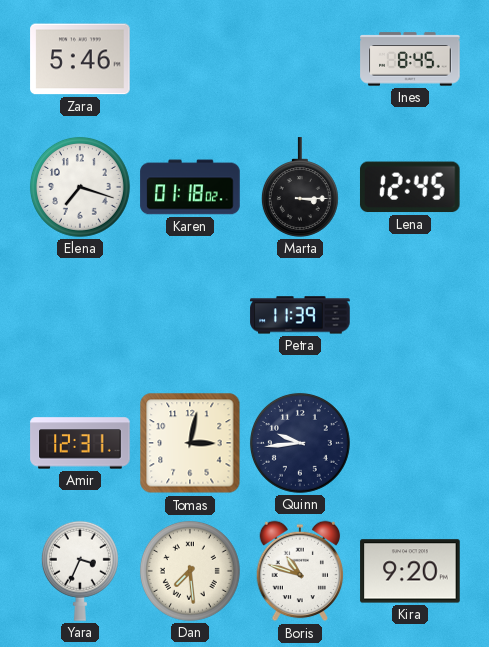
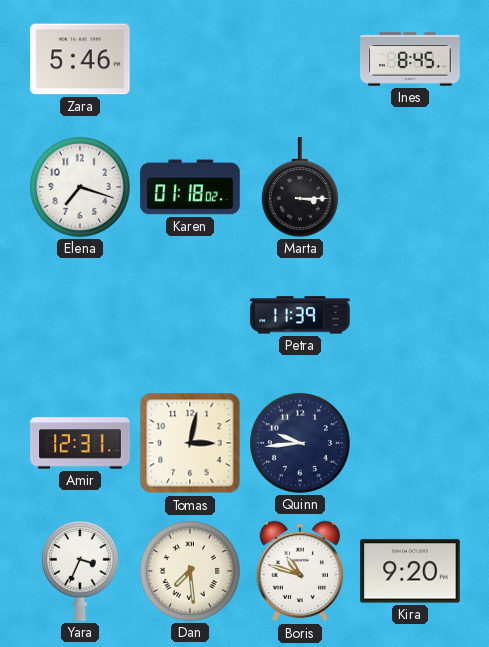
Lena: 12:45 -> none
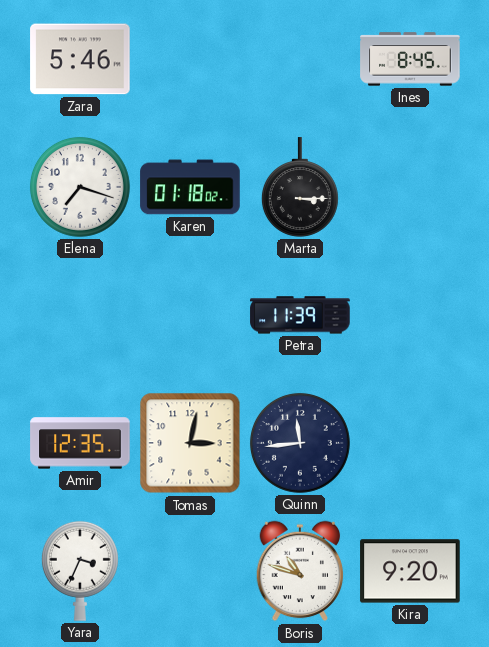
Amir: 12:31 -> 12:35
Quinn: 9:44 -> 11:44
Dan: 7:29 -> none
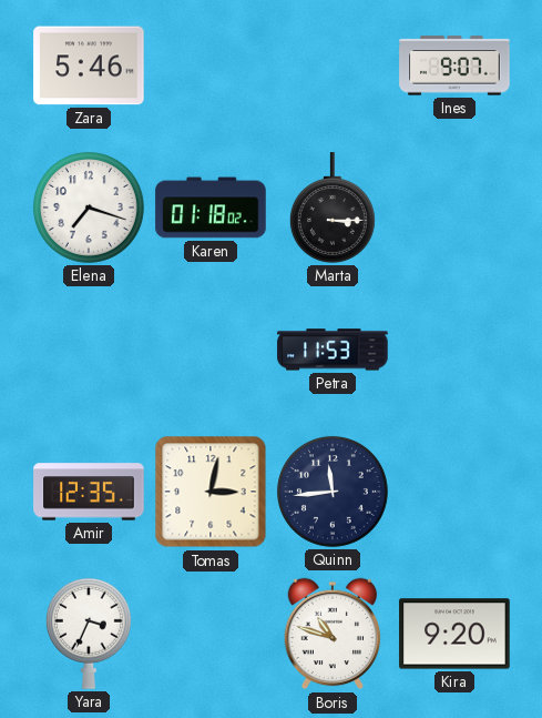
Ines: 8:45 -> 9:07
Petra: 11:39 -> 11:53
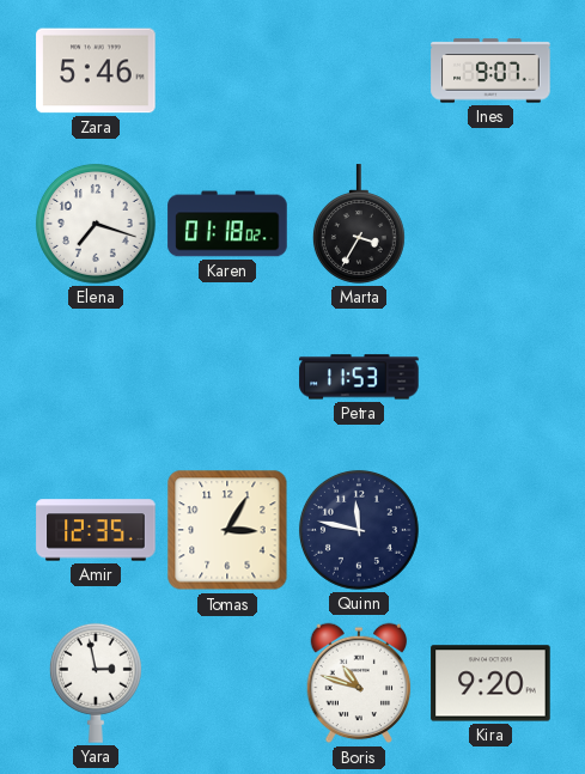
Marta: 3:15 -> 3:35
Tomas: 3:02 -> 3:05
Quinn: 11:44 -> 11:47
Yara: 3:34 -> 2:58
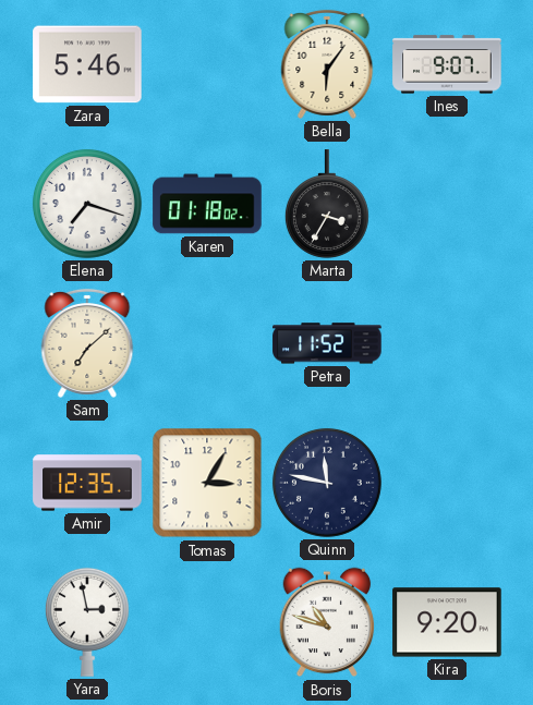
Bella: none -> 6:06
Sam: none -> 7:08
Petra: 11:53 -> 11:52
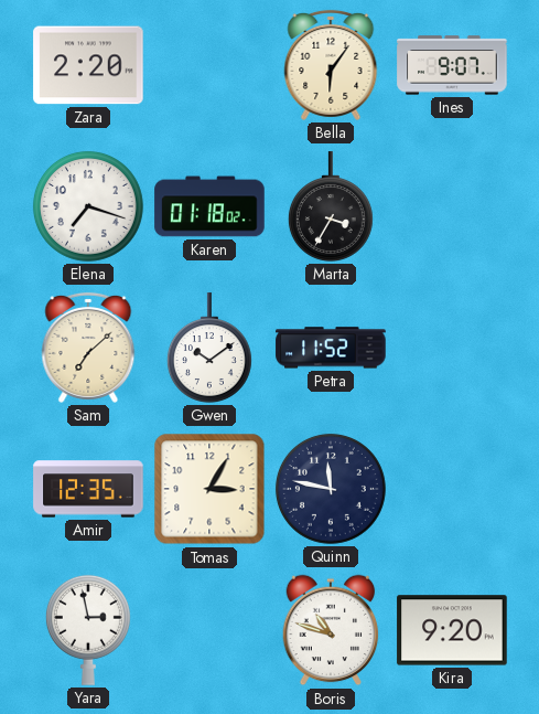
Zara: 5:46 -> 2:20
Gwen: none -> 10:09
